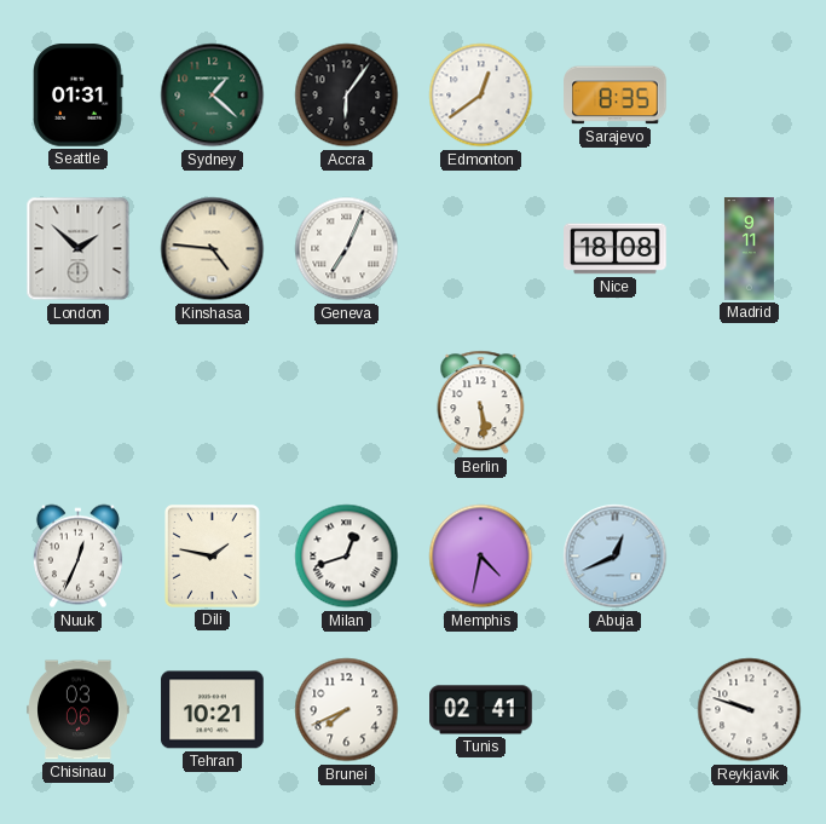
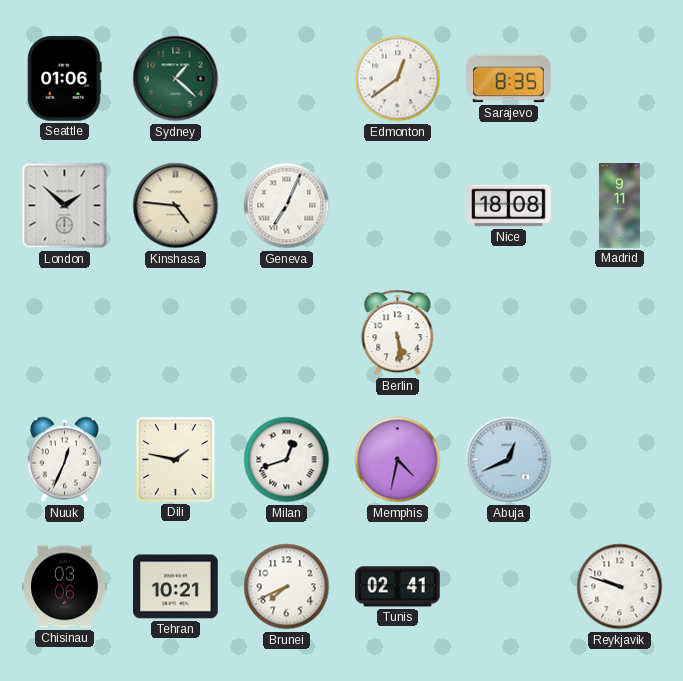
Seattle: 01:31 -> 01:06
Accra: 6:06 -> none
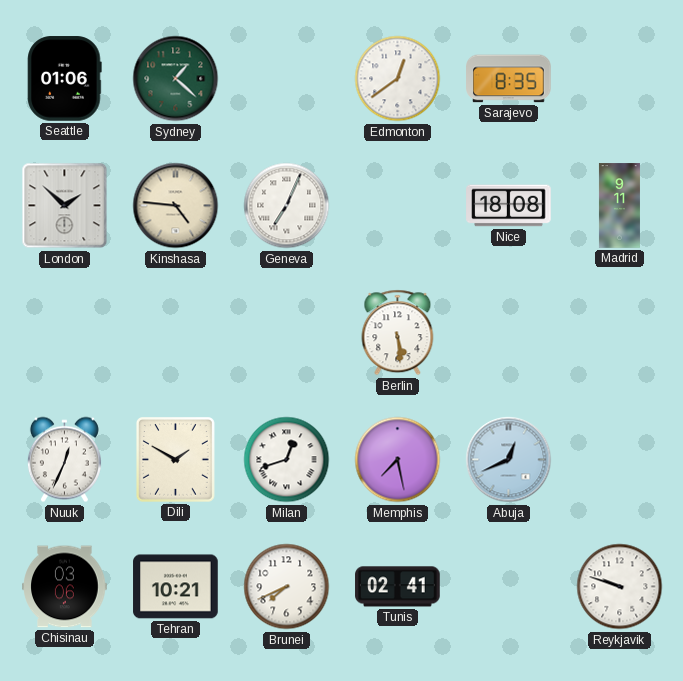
Dili: 1:47 -> 1:50
Memphis: 4:32 -> 7:28
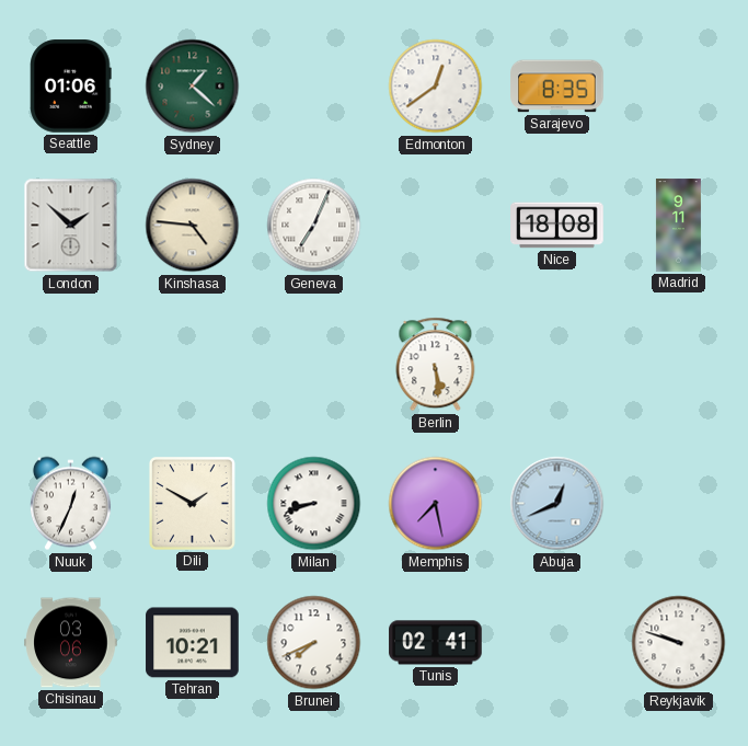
Milan: 12:42 -> 8:42
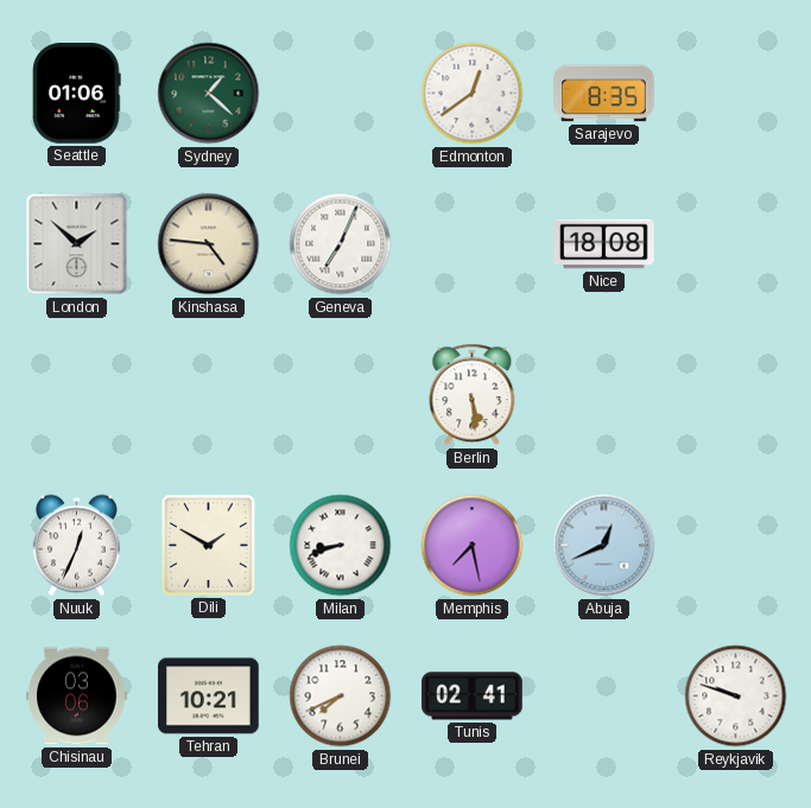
Madrid: 9:11 -> none
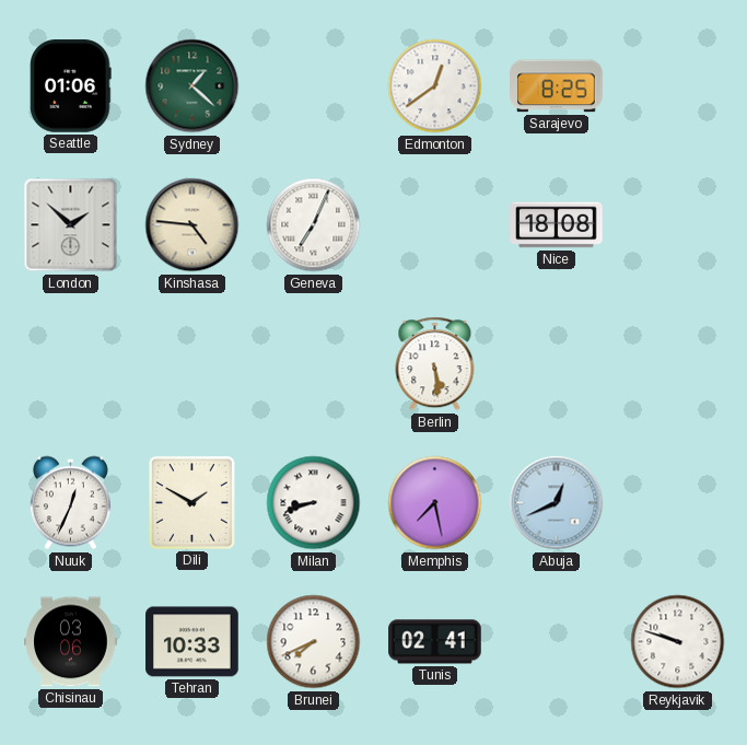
Sarajevo: 8:35 -> 8:25
Tehran: 10:21 -> 10:33
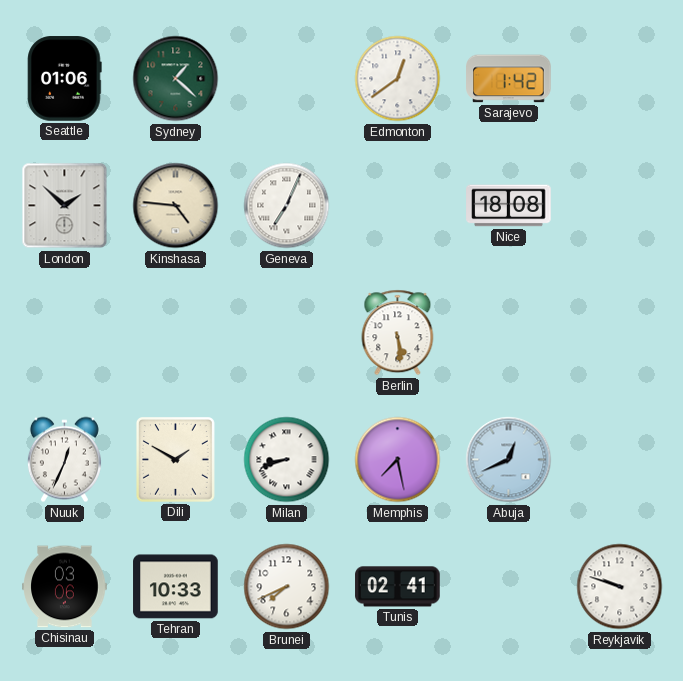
Sarajevo: 8:25 -> 1:42
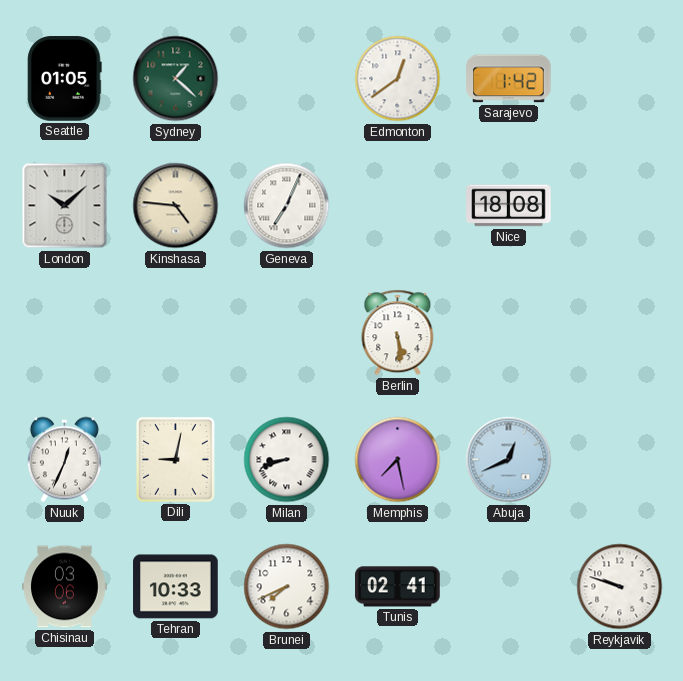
Seattle: 01:06 -> 01:05
London: 1:52 -> 10:08
Dili: 1:50 -> 9:02
